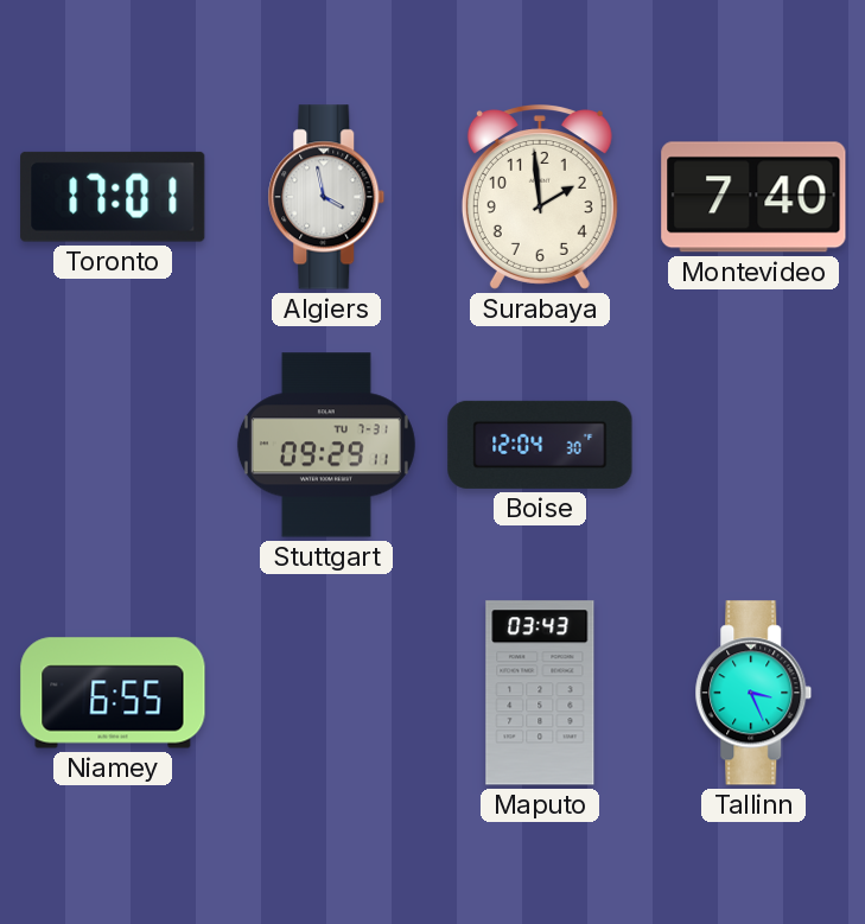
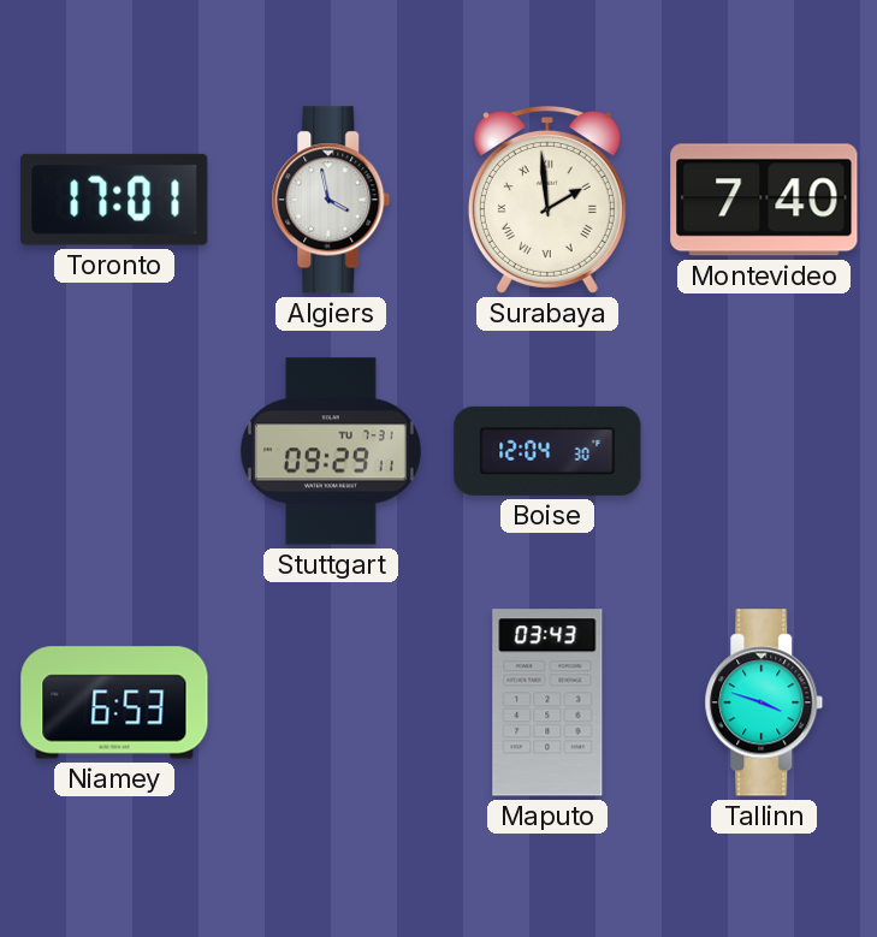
Surabaya numerals: Arabic -> Roman
Niamey: 6:55 -> 6:53
Tallinn: 3:26 -> 3:48
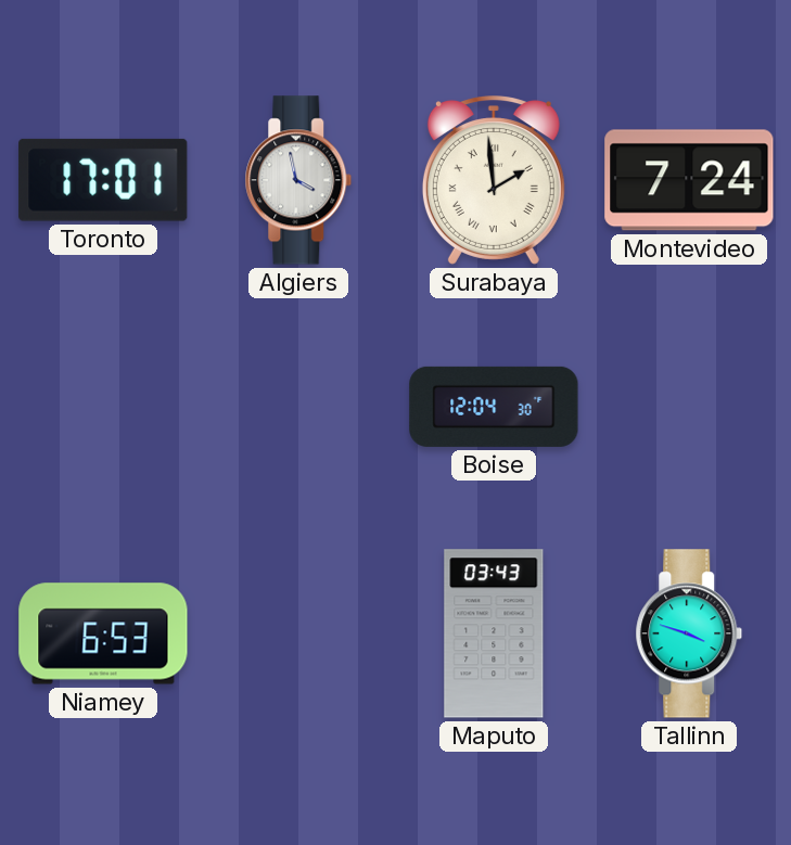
Montevideo: 7:40 -> 7:24
Stuttgart: 09:29 -> none
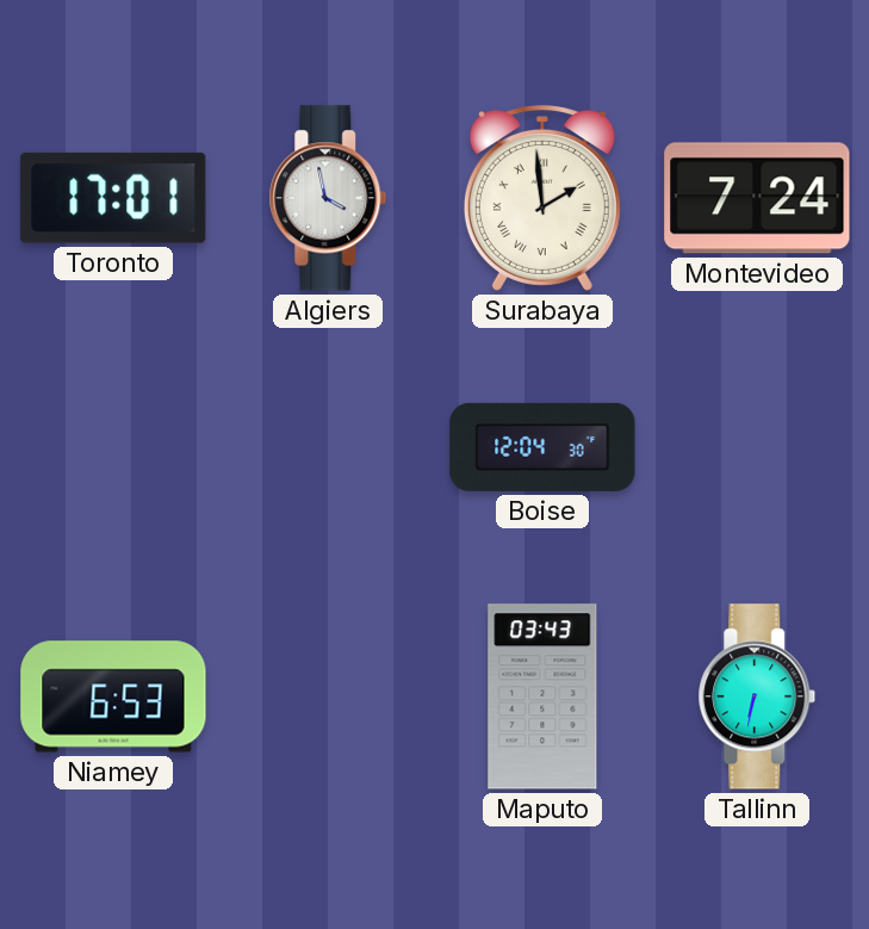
Tallinn: 3:48 -> 6:32
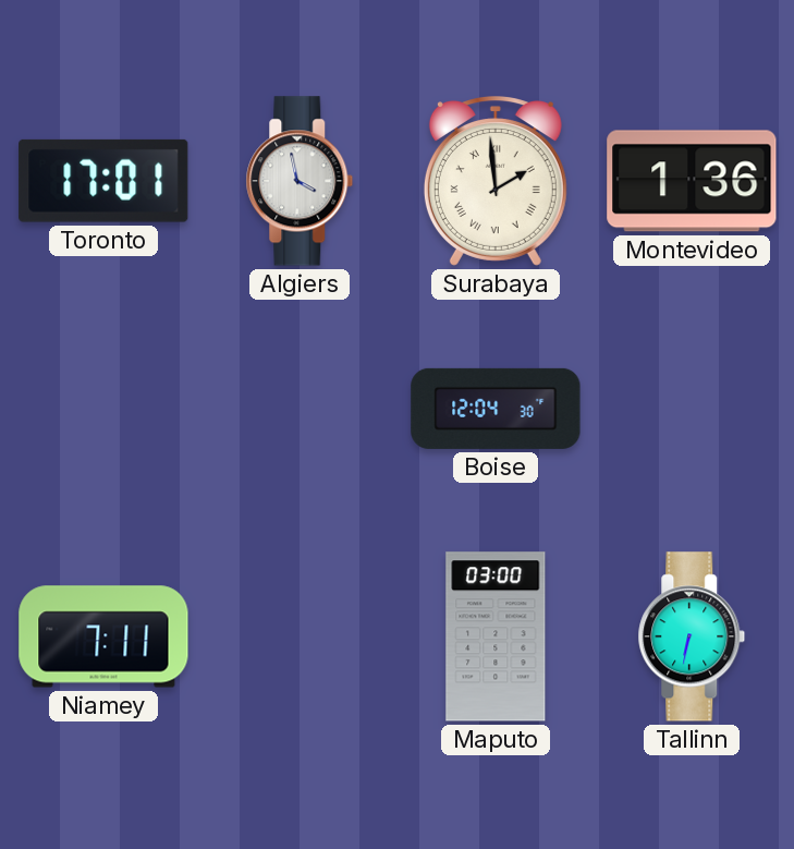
Montevideo: 7:24 -> 1:36
Niamey: 6:53 -> 7:11
Maputo: 03:43 -> 03:00
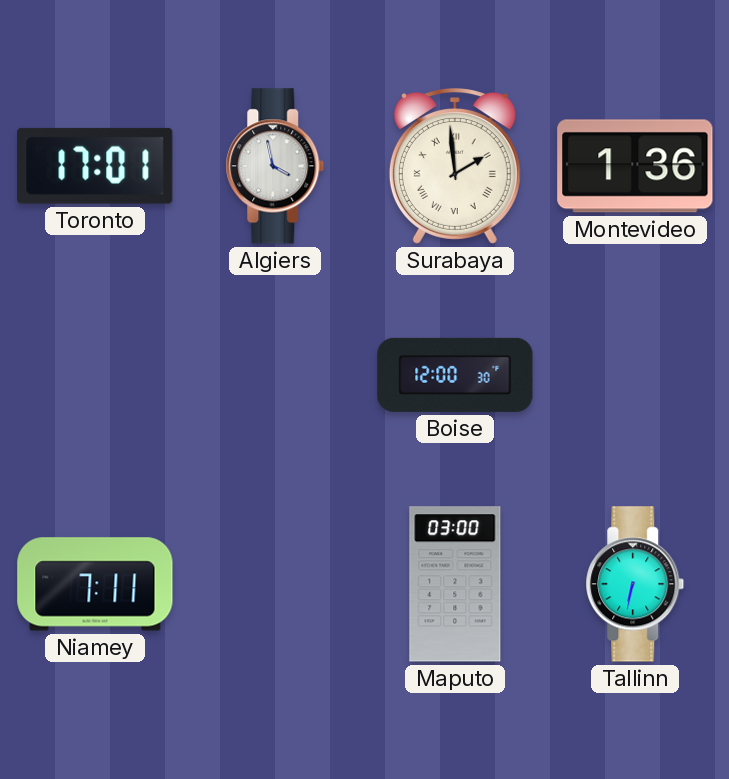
Boise: 12:04 -> 12:00
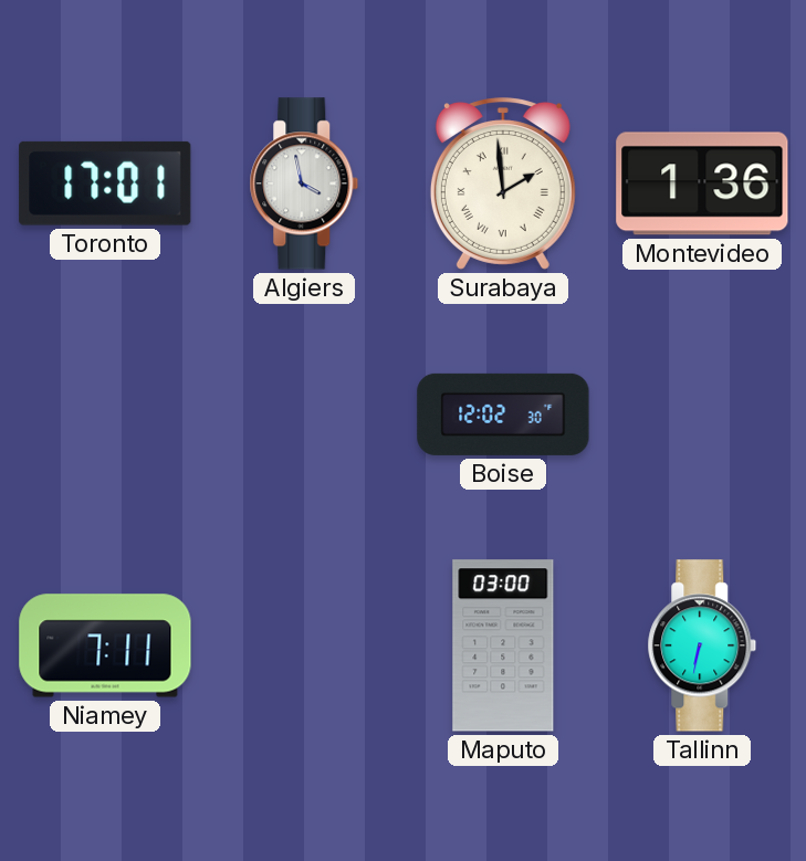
Boise: 12:00 -> 12:02
